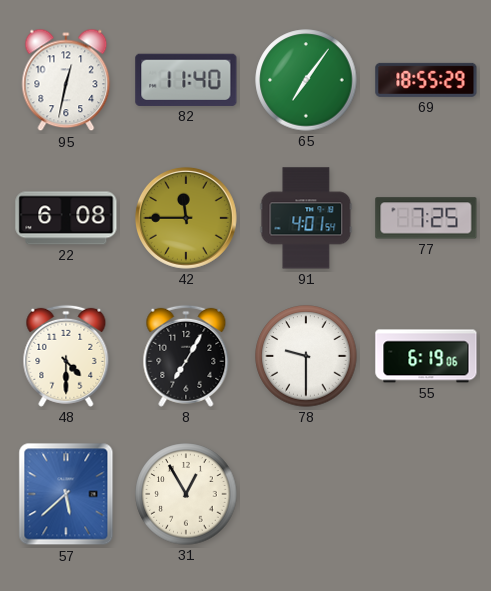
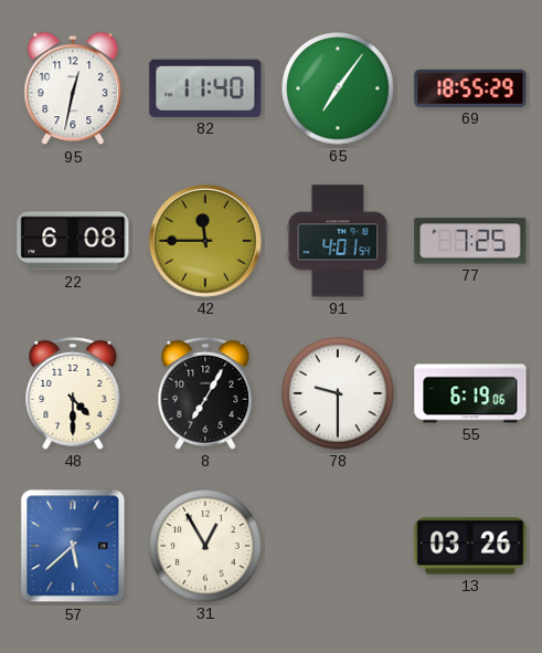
13: none -> 03:26
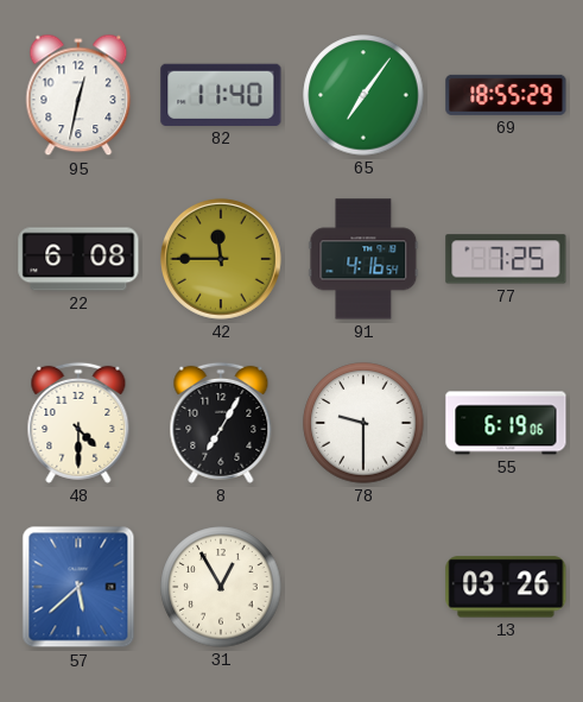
91: 4:01 -> 4:16
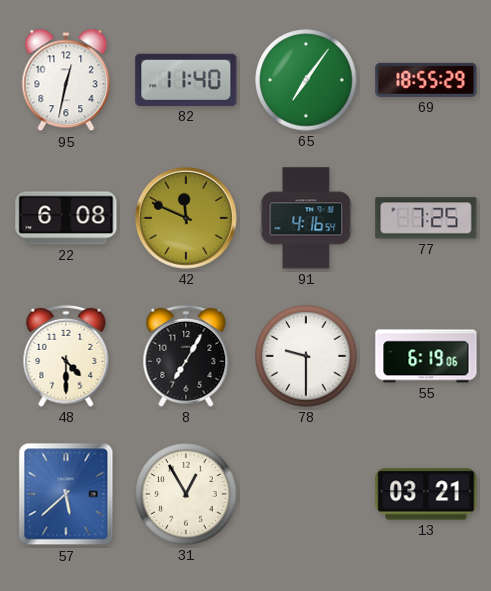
42: 11:45 -> 11:49
13: 03:26 -> 03:21
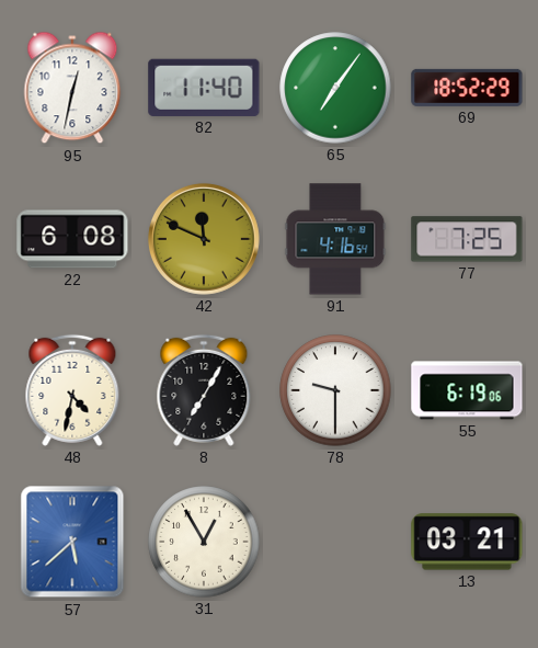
69: 18:55 -> 18:52
48: 4:30 -> 4:32
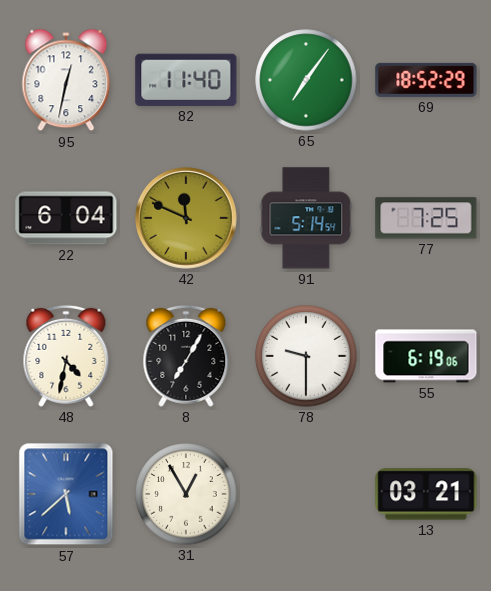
22: 6:08 -> 6:04
91: 4:16 -> 5:14
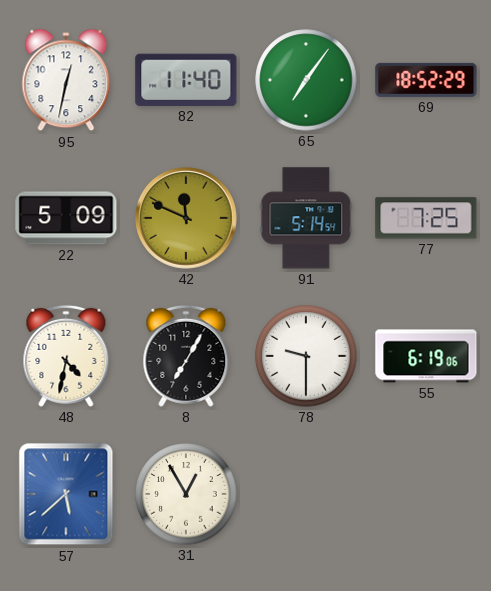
22: 6:04 -> 5:09
13: 03:21 -> none
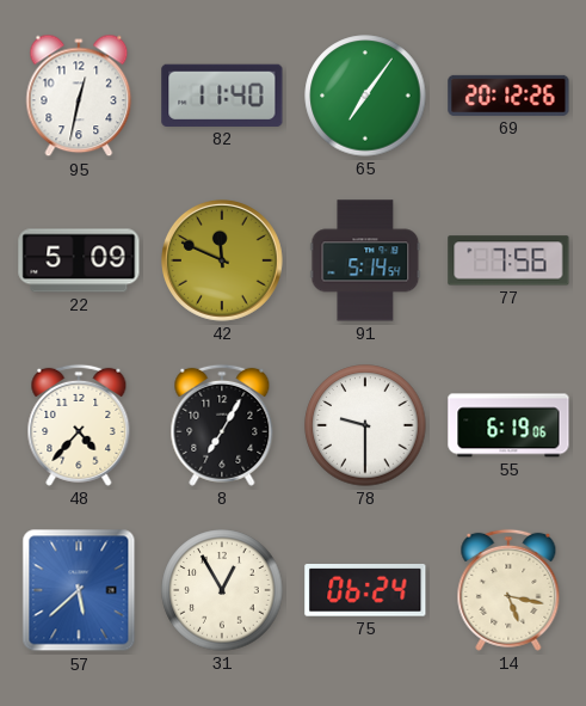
69: 18:52 -> 20:12
77: 7:25 -> 7:56
48: 4:32 -> 4:37
75: none -> 06:24
14: none -> 5:17
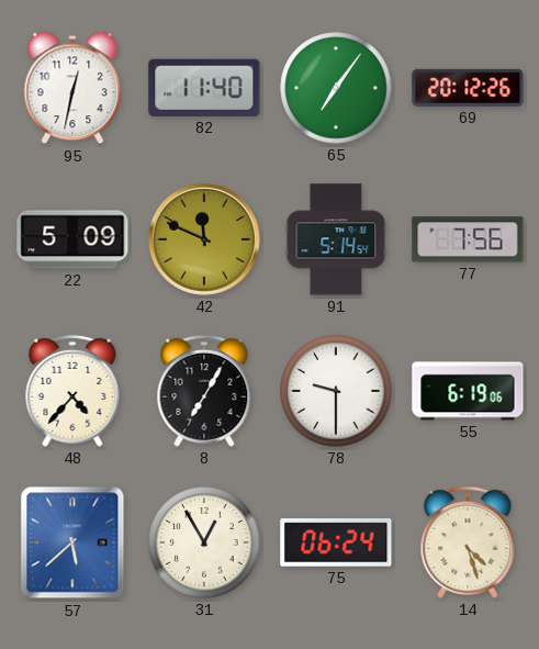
14: 5:17 -> 4:27
